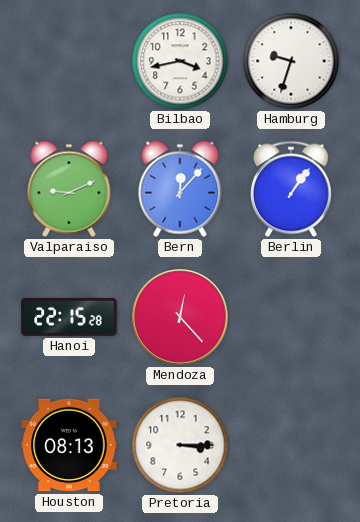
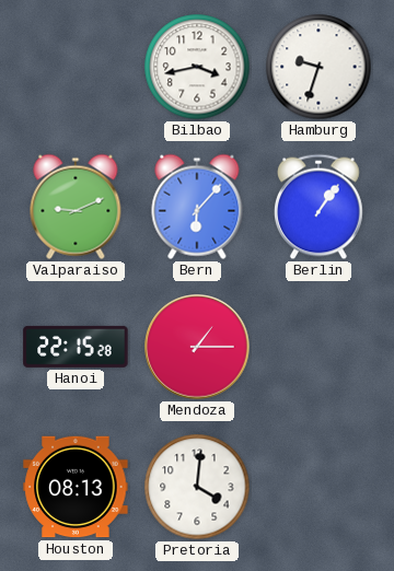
Bern: 12:07 -> 6:07
Mendoza: 12:23 -> 1:15
Pretoria: 3:15 -> 4:01
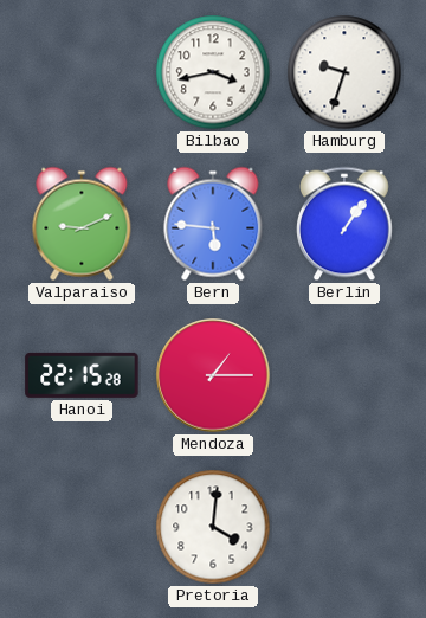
Bern: 6:07 -> 5:46
Houston: 08:13 -> none
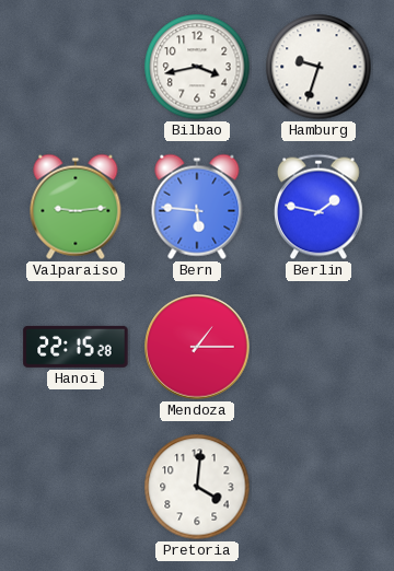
Valparaiso: 9:11 -> 9:14
Berlin: 1:06 -> 1:47
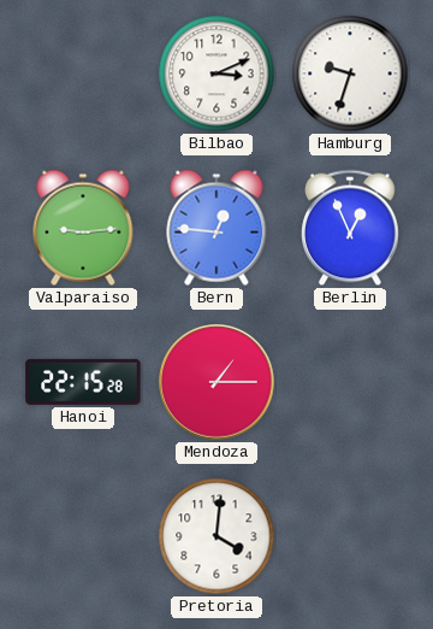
Bilbao: 3:43 -> 3:11
Bern: 5:46 -> 12:46
Berlin: 1:47 -> 12:56
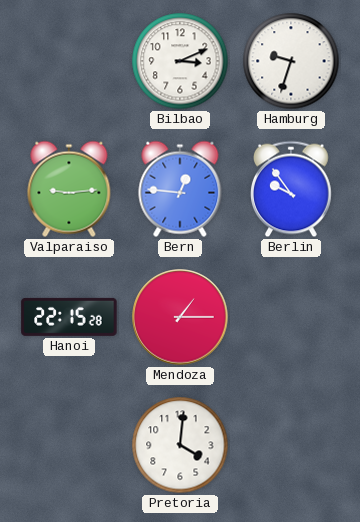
Berlin: 12:56 -> 9:54
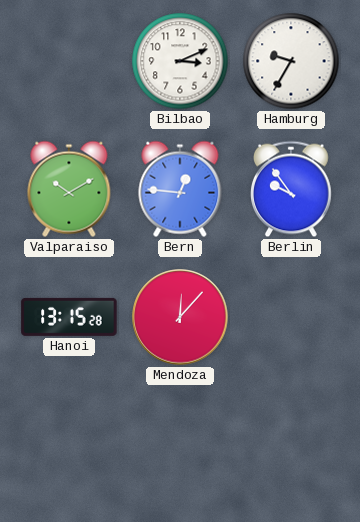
Hamburg: 9:33 -> 9:35
Valparaiso: 9:14 -> 10:10
Hanoi: 22:15 -> 13:15
Mendoza: 1:15 -> 12:07
Pretoria: 4:01 -> none
